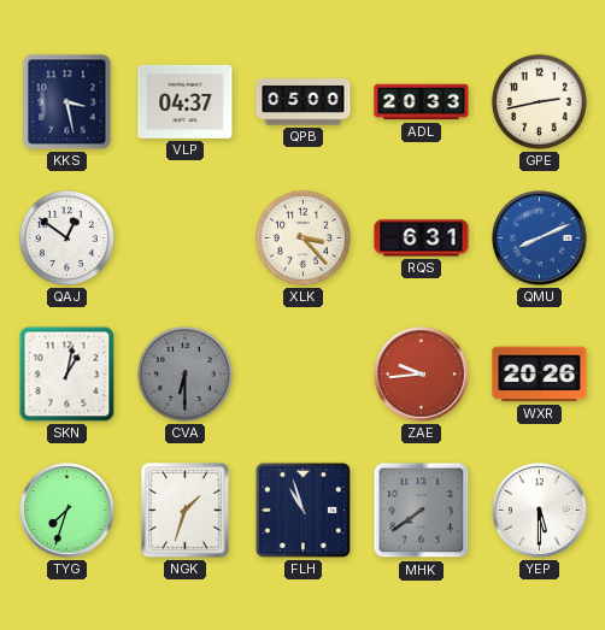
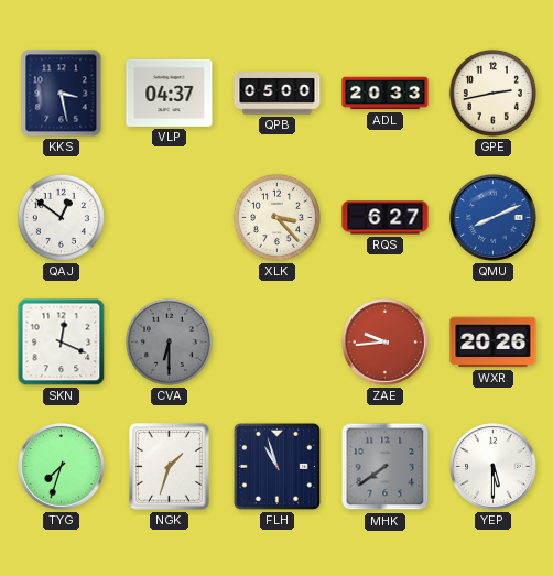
RQS: 6:31 -> 6:27
SKN: 1:02 -> 12:19
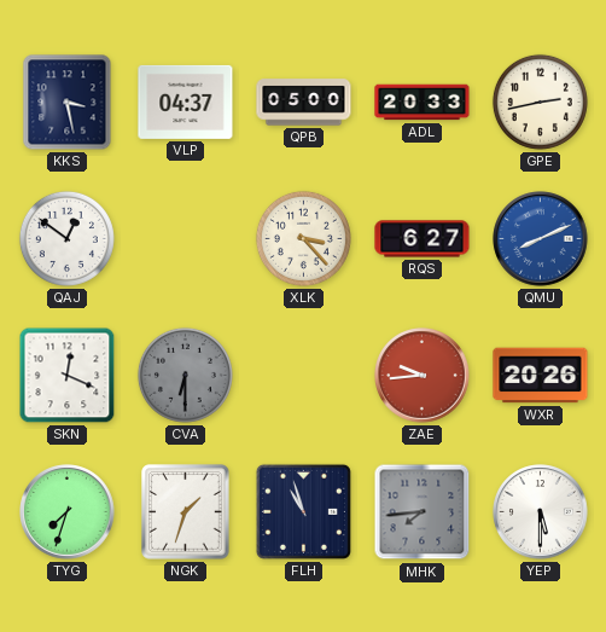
MHK: 7:39 -> 7:44
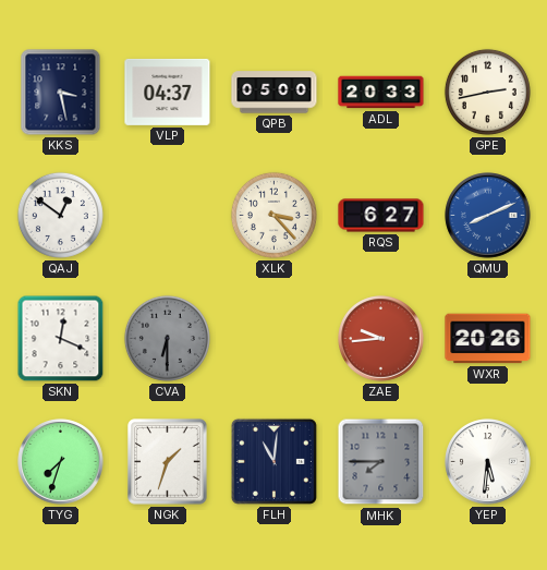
FLH: 10:57 -> 11:01
MHK: 7:44 -> 7:45
YEP: 5:30 -> 5:31
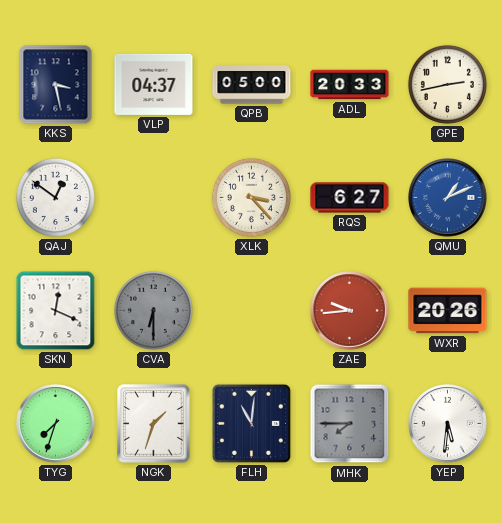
QMU: 8:11 -> 1:11
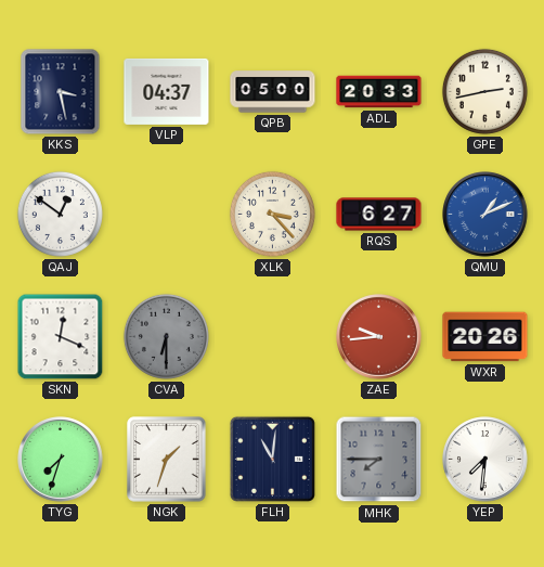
YEP: 5:31 -> 7:31
